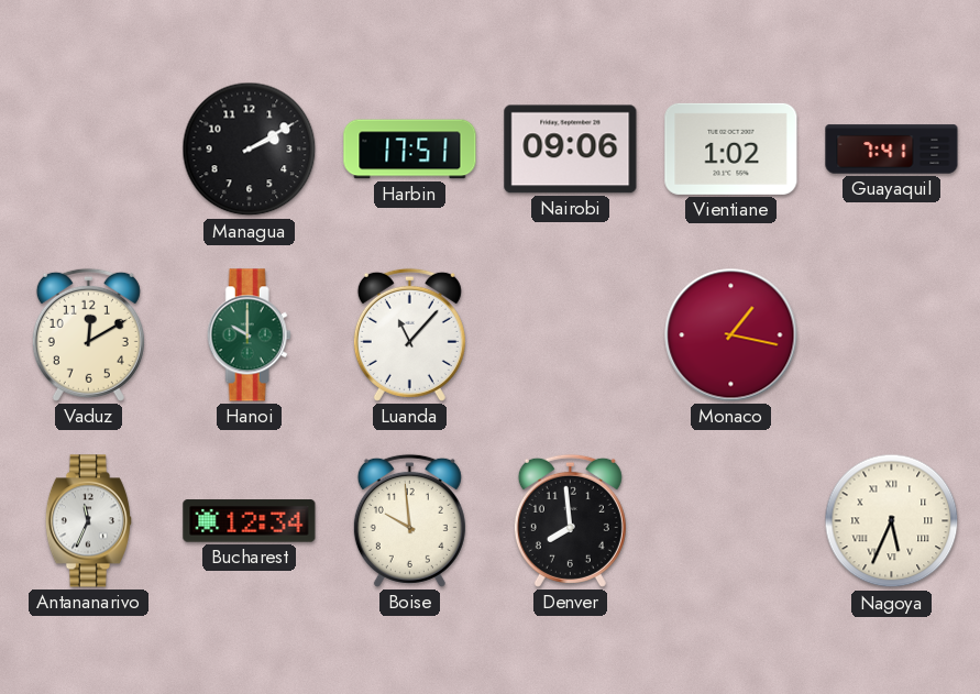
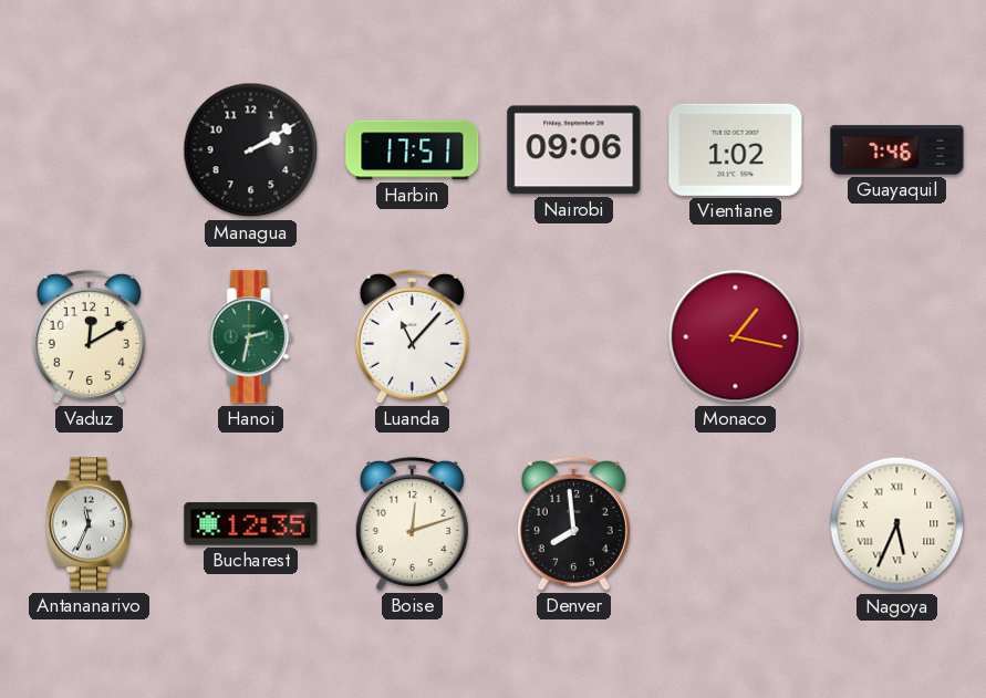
Guayaquil: 7:41 -> 7:46
Hanoi: 10:00 -> 2:32
Bucharest: 12:34 -> 12:35
Boise: 9:59 -> 12:12
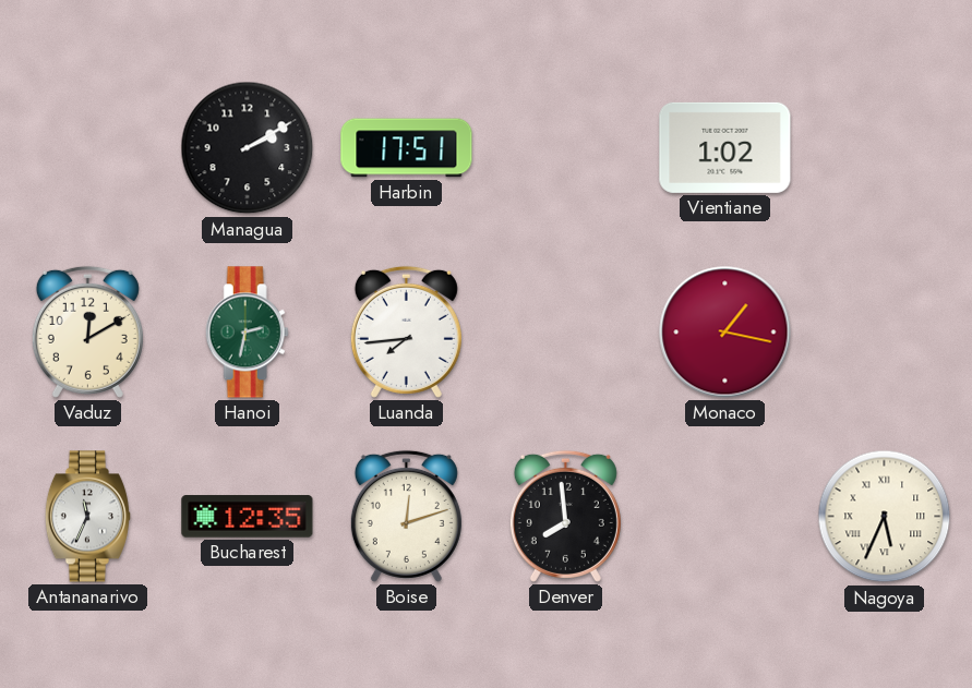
Nairobi: 09:06 -> none
Guayaquil: 7:46 -> none
Luanda: 11:07 -> 7:44
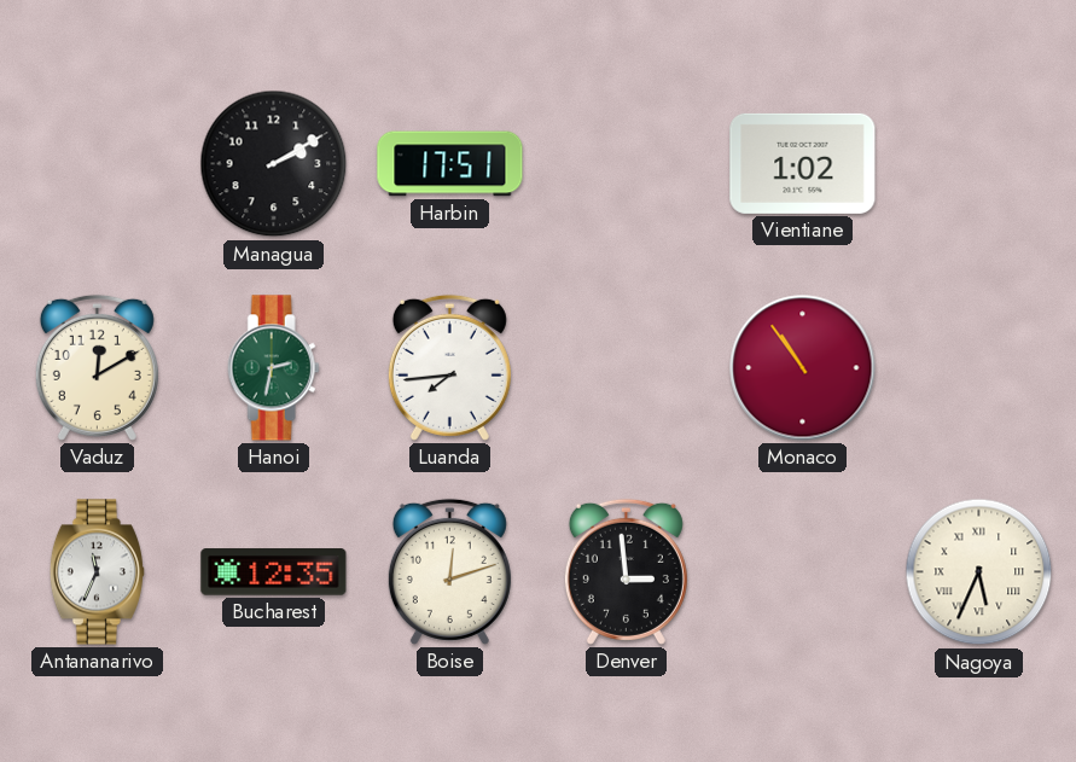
Monaco: 1:17 -> 10:54
Denver: 7:59 -> 2:59
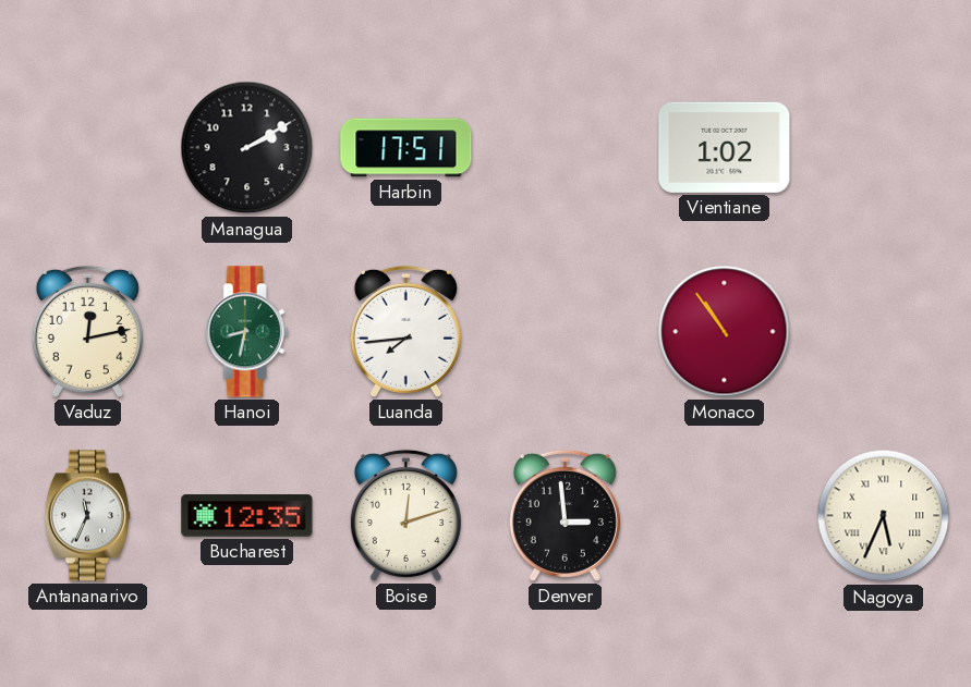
Vaduz: 12:10 -> 12:13
Hanoi: 2:32 -> 8:32
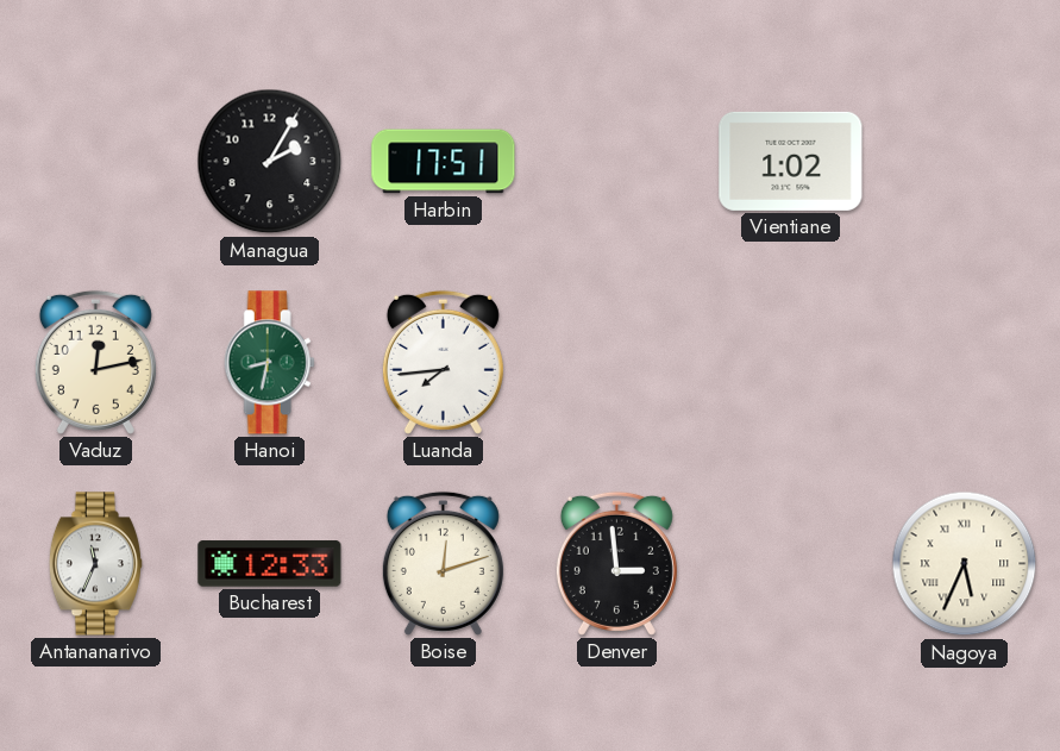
Managua: 2:10 -> 2:05
Monaco: 10:54 -> none
Bucharest: 12:35 -> 12:33
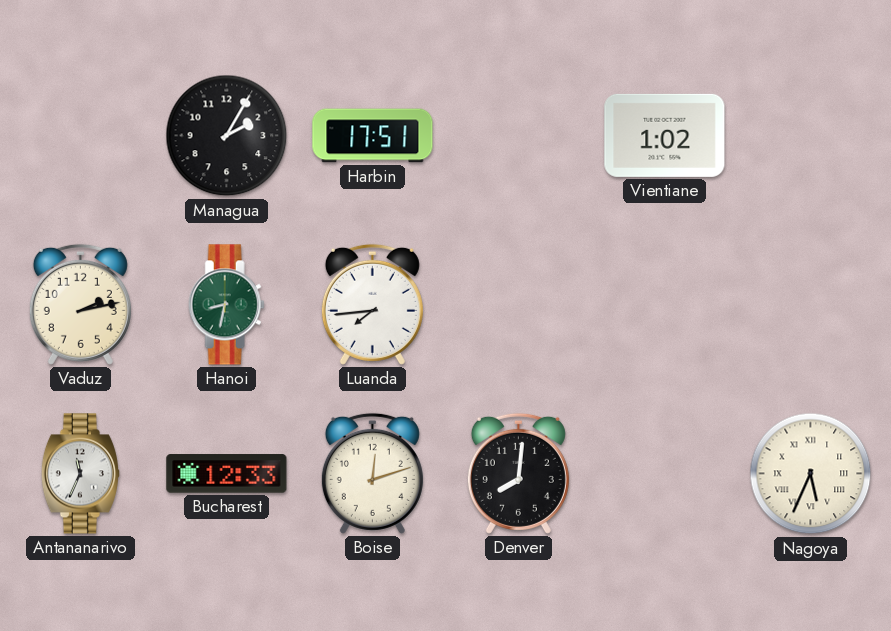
Vaduz: 12:13 -> 2:13
Denver: 2:59 -> 8:01
